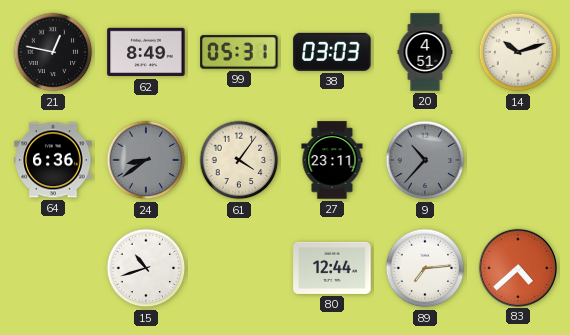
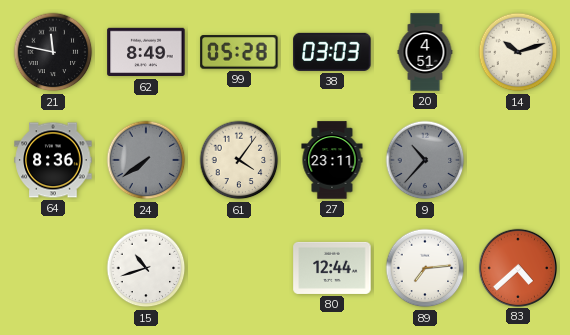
21: 12:47 -> 11:47
99: 05:31 -> 05:28
64: 6:36 -> 8:36
24: 8:39 -> 7:39
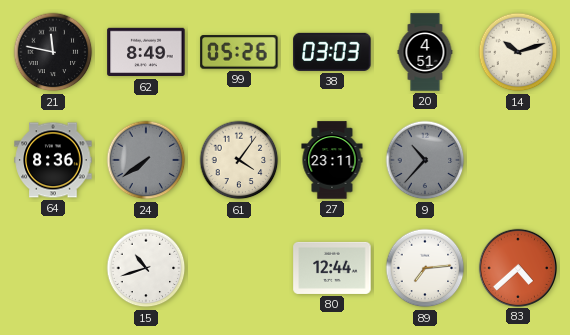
99: 05:28 -> 05:26
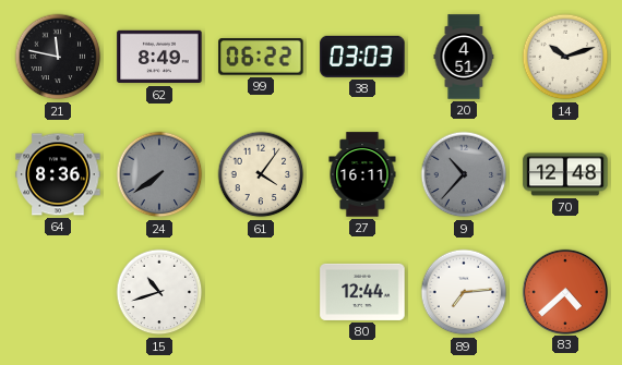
99: 05:26 -> 06:22
27: 23:11 -> 16:11
70: none -> 12:48
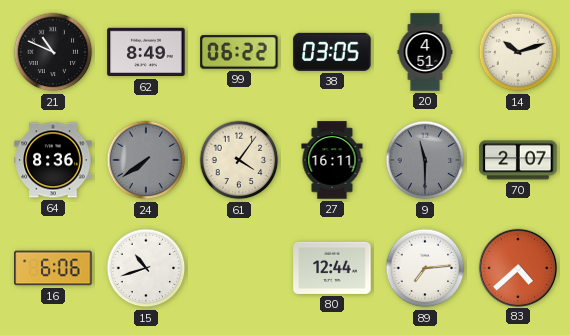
21: 11:47 -> 10:49
38: 03:03 -> 03:05
9: 10:37 -> 11:30
70: 12:48 -> 2:07
16: none -> 6:06
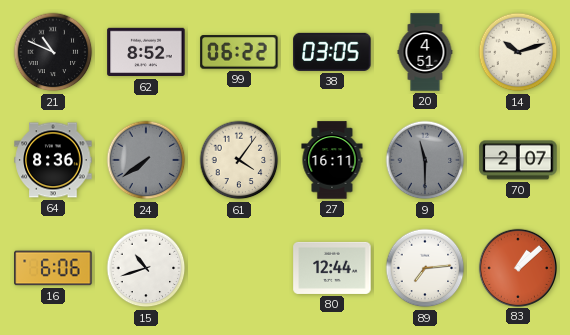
62: 8:49 -> 8:52
83: 4:38 -> 1:08
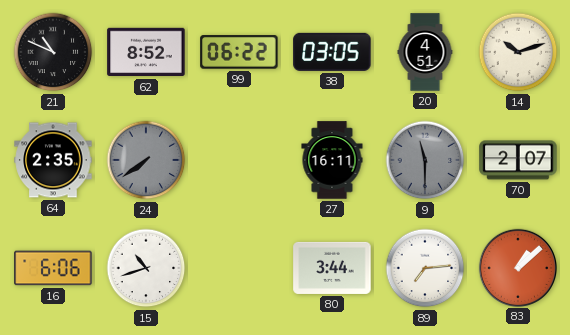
64: 8:36 -> 2:35
61: 4:06 -> none
80: 12:44 -> 3:44
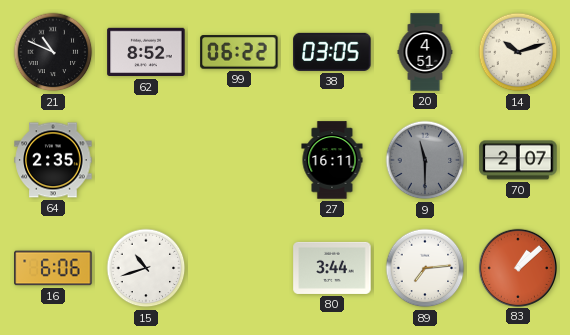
24: 7:39 -> none
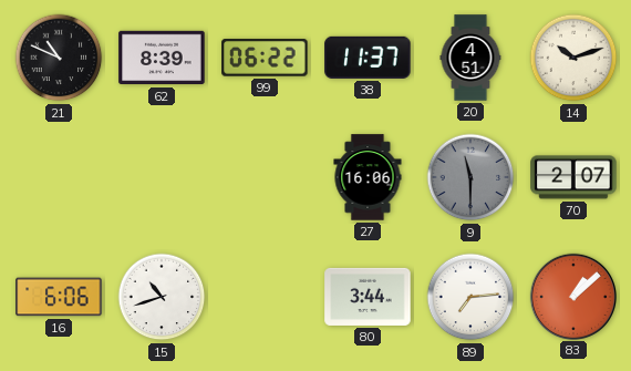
62: 8:52 -> 8:39
38: 03:05 -> 11:37
64: 2:35 -> none
27: 16:11 -> 16:06
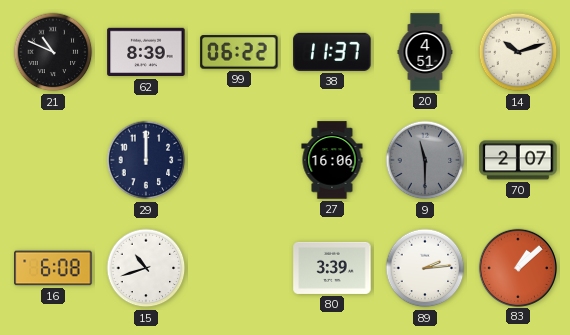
29: none -> 12:00
16: 6:06 -> 6:08
80: 3:44 -> 3:39
89: 7:14 -> 2:14
